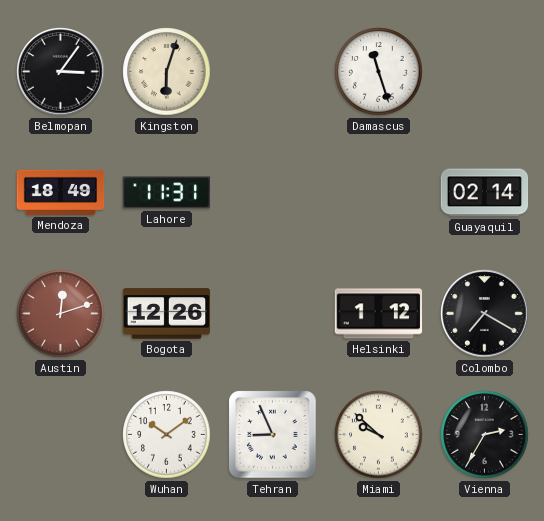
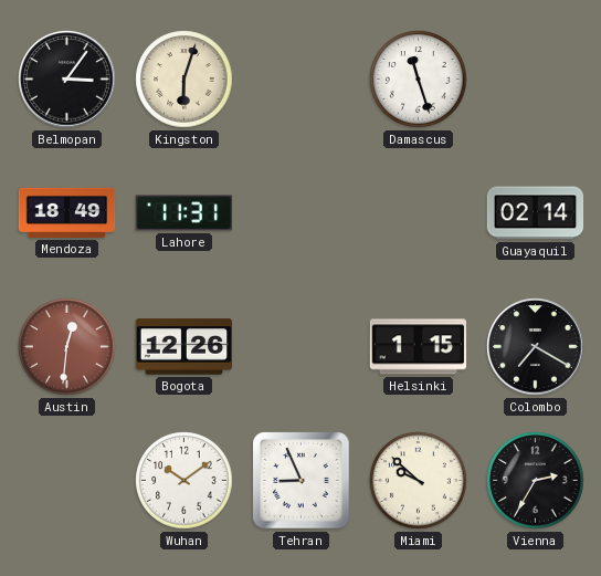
Austin: 12:12 -> 12:31
Helsinki: 1:12 -> 1:15
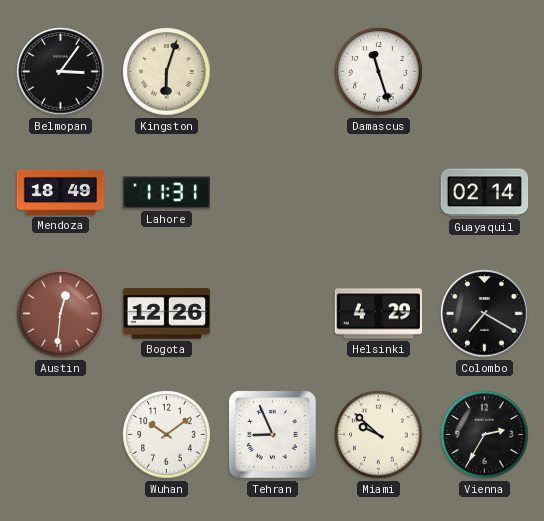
Helsinki: 1:15 -> 4:29
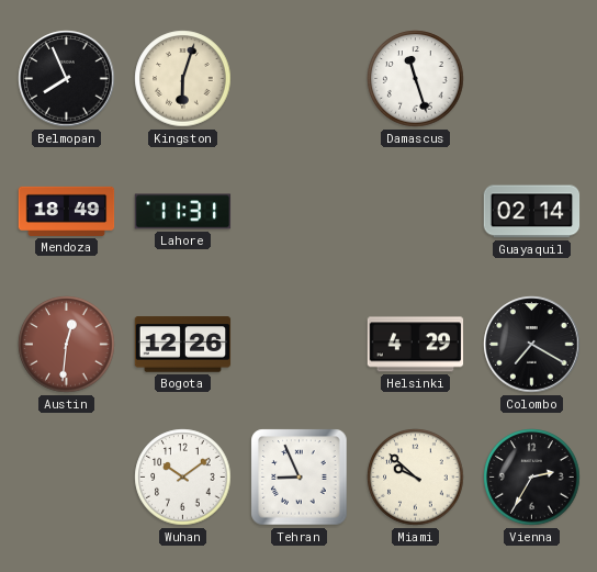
Belmopan: 3:06 -> 7:56
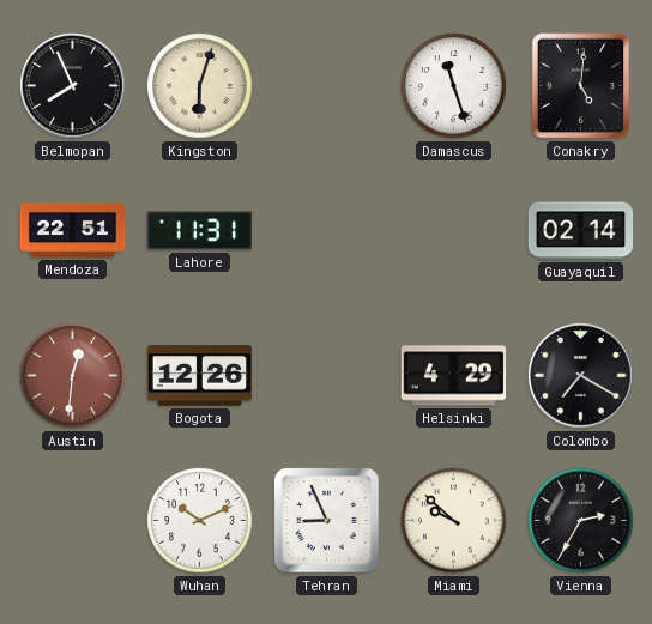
Conakry: none -> 5:01
Mendoza: 18:49 -> 22:51
Wuhan: 10:09 -> 10:11
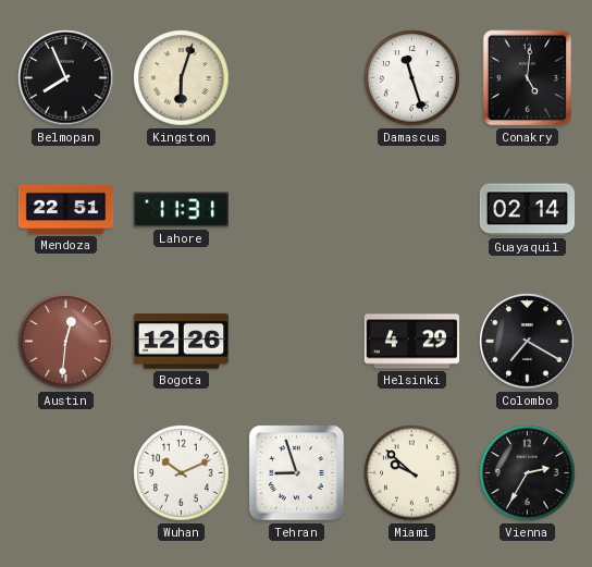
Tehran: 8:56 -> 8:57
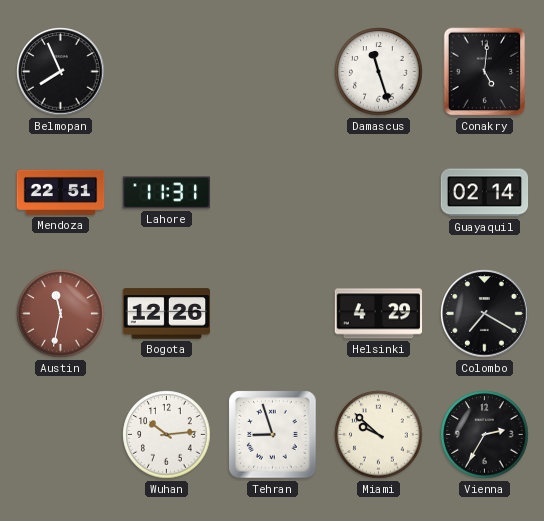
Kingston: 6:03 -> none
Austin: 12:31 -> 11:32
Wuhan: 10:11 -> 10:14
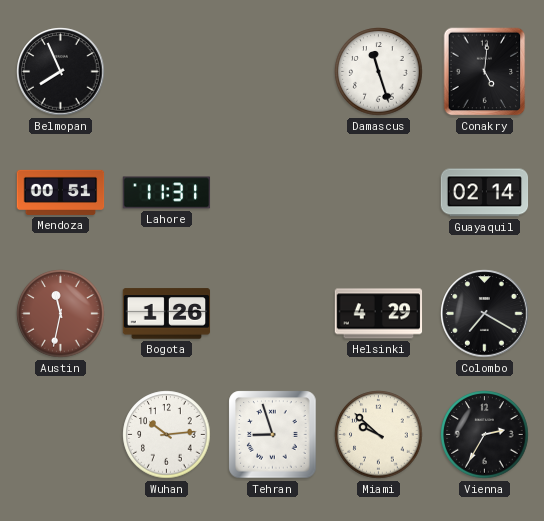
Mendoza: 22:51 -> 00:51
Bogota: 12:26 -> 1:26
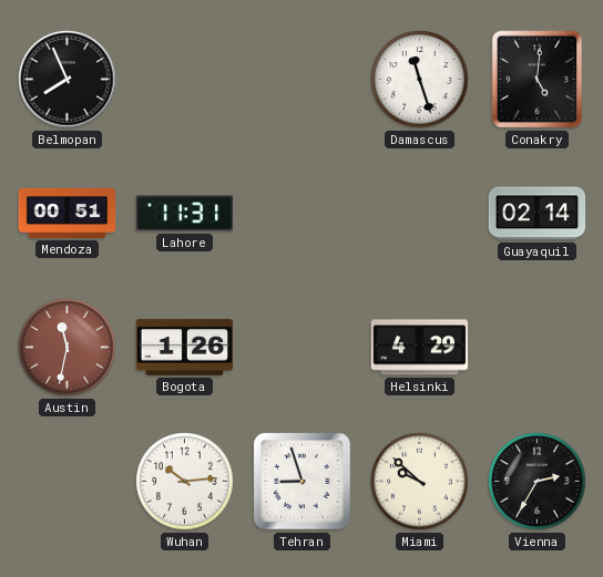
Colombo: 7:20 -> none
